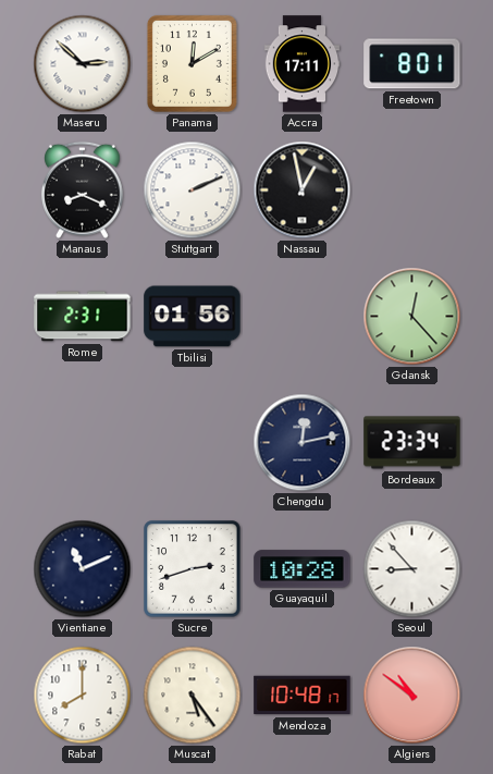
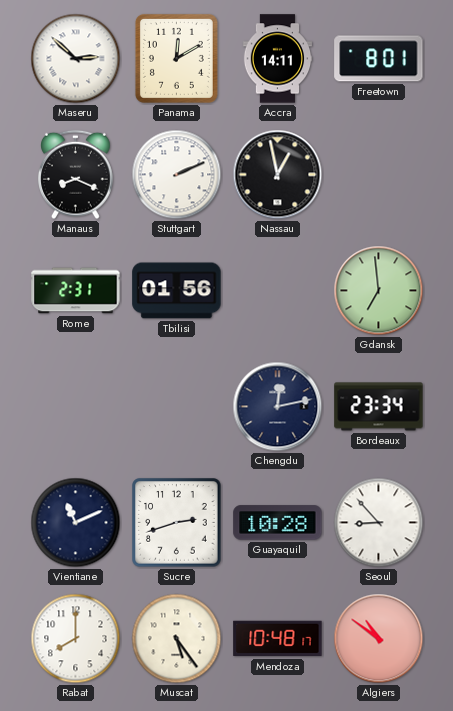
Accra: 17:11 -> 14:11
Gdansk: 12:23 -> 6:59
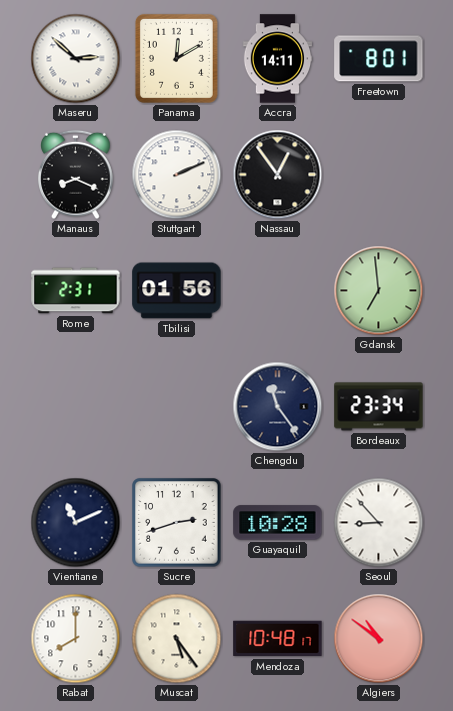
Nassau: 12:58 -> 12:54
Chengdu: 12:13 -> 11:24
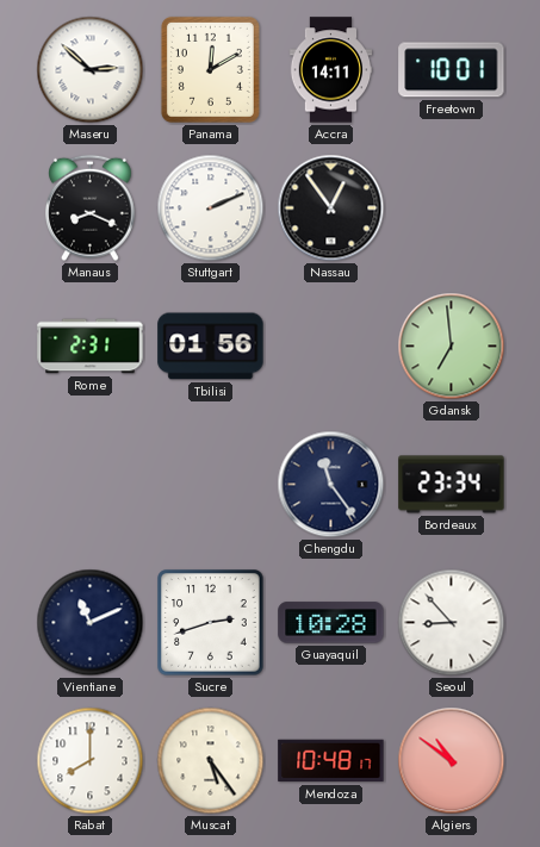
Freetown: 8:01 -> 10:01
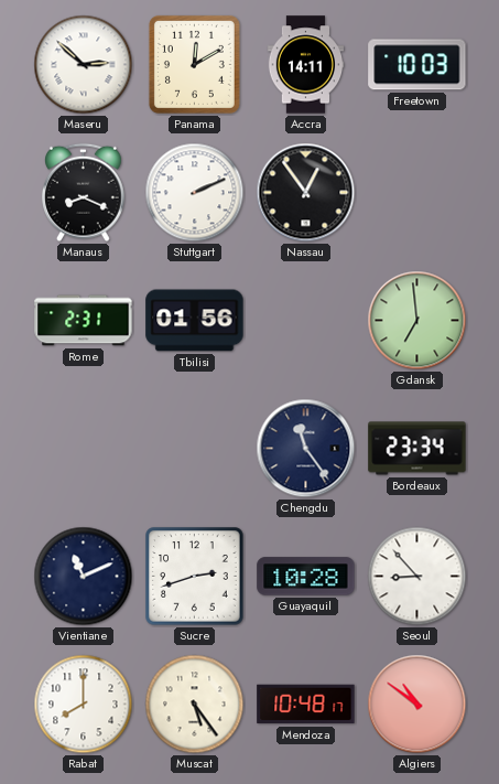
Freetown: 10:01 -> 10:03
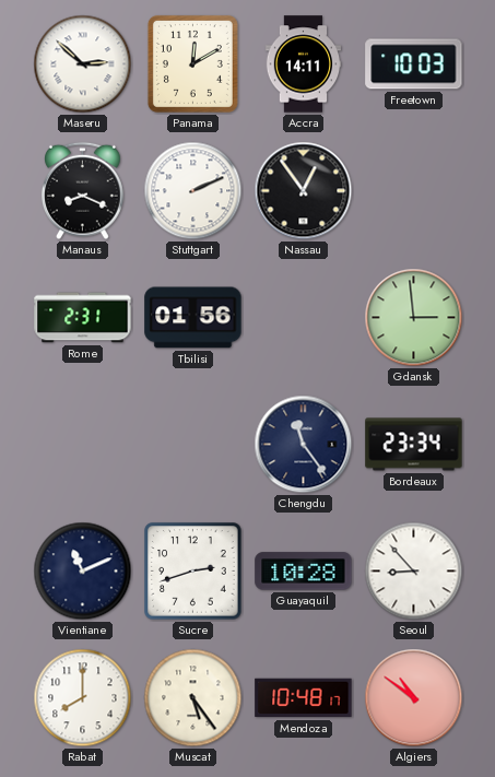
Gdansk: 6:59 -> 2:59
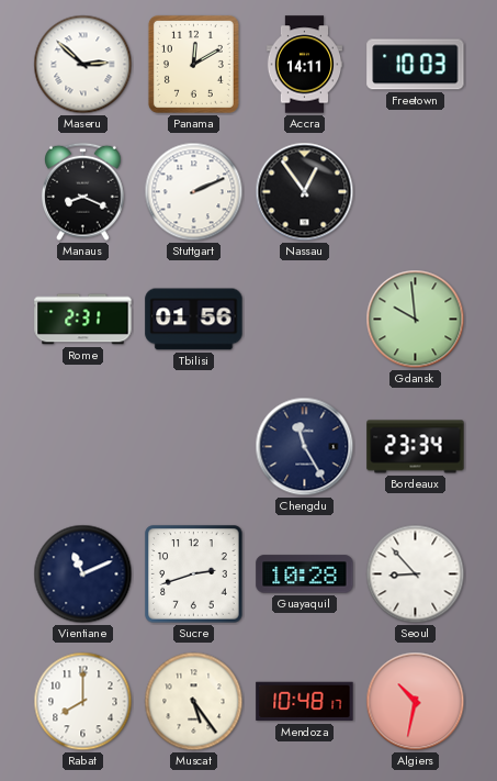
Gdansk: 2:59 -> 9:59
Chengdu: 11:24 -> 11:25
Algiers: 10:51 -> 10:32
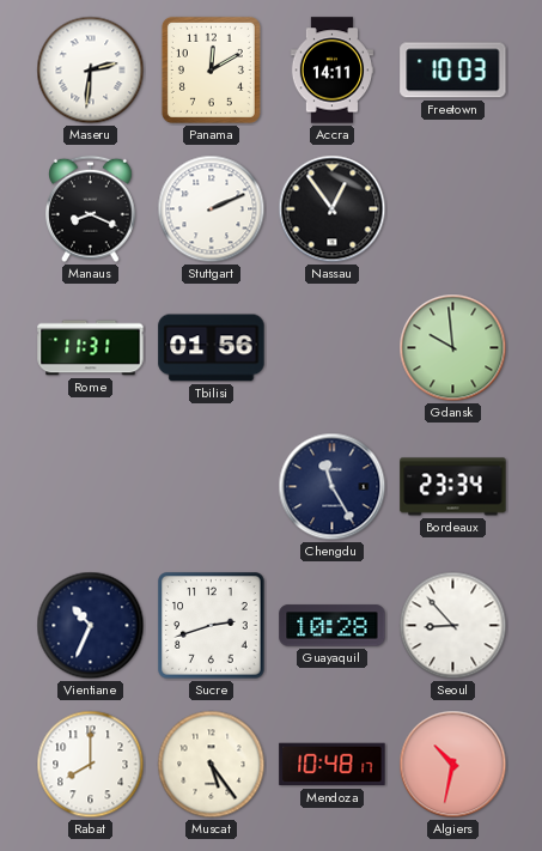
Maseru: 2:52 -> 2:31
Rome: 2:31 -> 11:31
Vientiane: 11:11 -> 10:34
